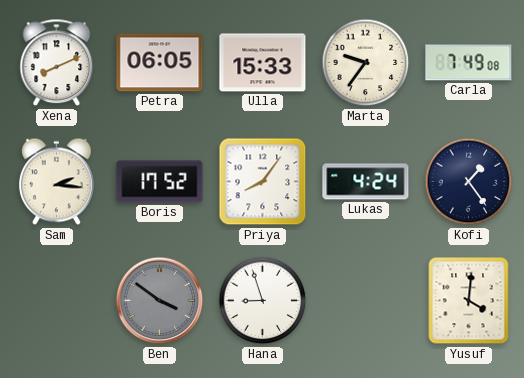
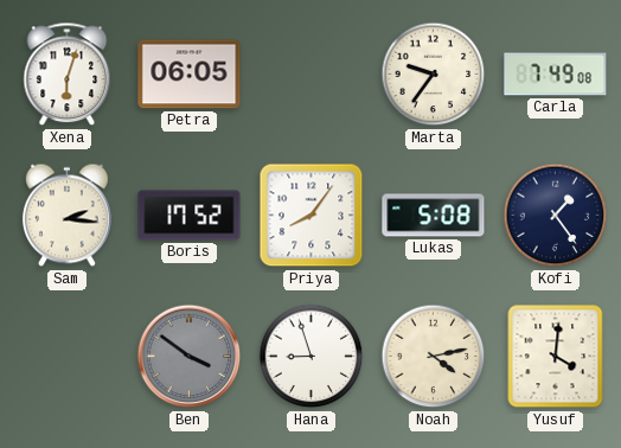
Xena: 8:11 -> 6:03
Ulla: 15:33 -> none
Lukas: 4:24 -> 5:08
Noah: none -> 4:13
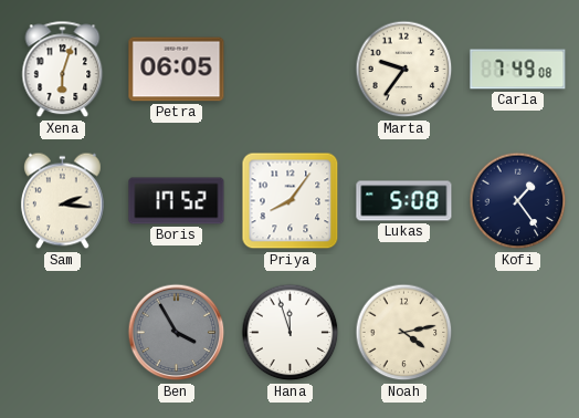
Ben: 3:51 -> 3:55
Hana: 8:57 -> 11:57
Yusuf: 4:01 -> none
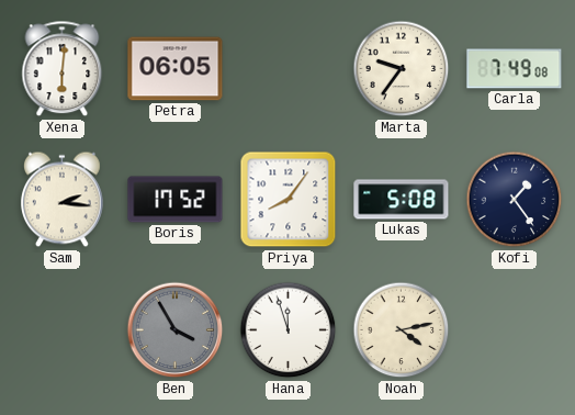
Xena: 6:03 -> 6:01
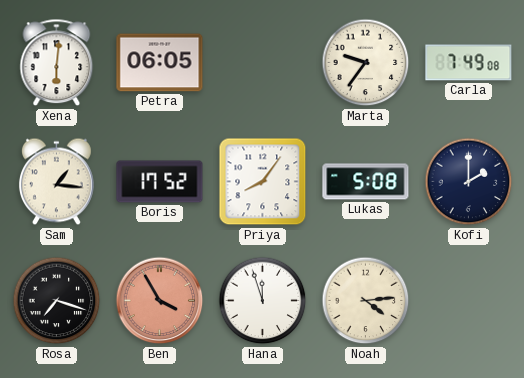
Sam: 2:16 -> 1:16
Kofi: 1:24 -> 2:00
Rosa: none -> 7:18
Ben dial: grey -> salmon
Noah: 4:13 -> 4:14
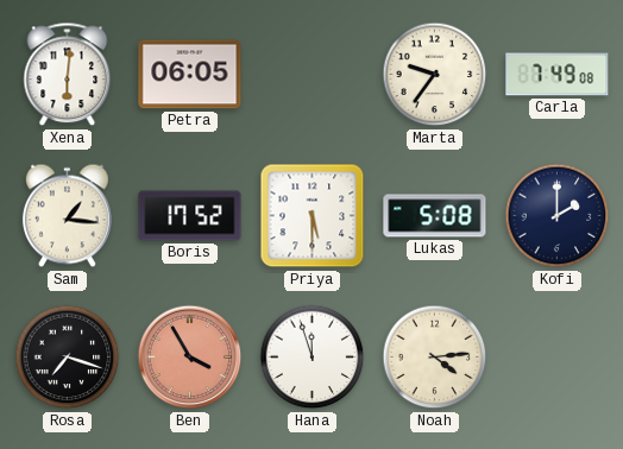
Priya: 8:06 -> 5:30
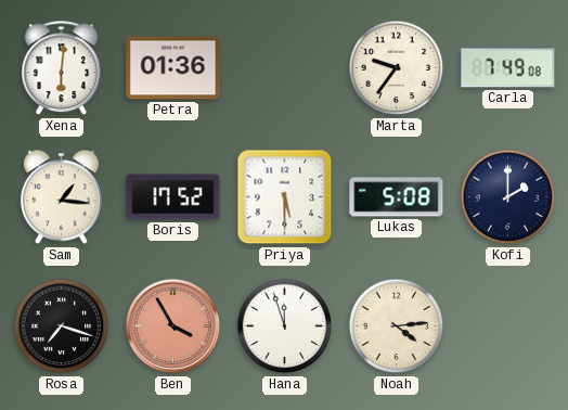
Petra: 06:05 -> 01:36
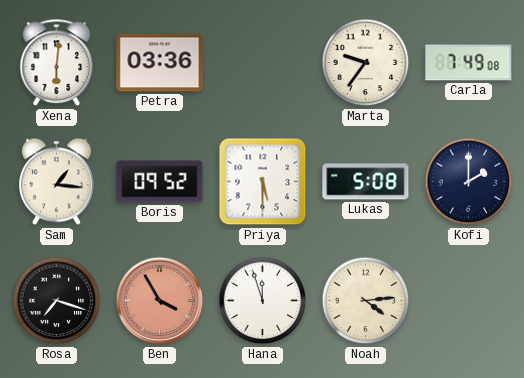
Petra: 01:36 -> 03:36
Boris: 17:52 -> 09:52
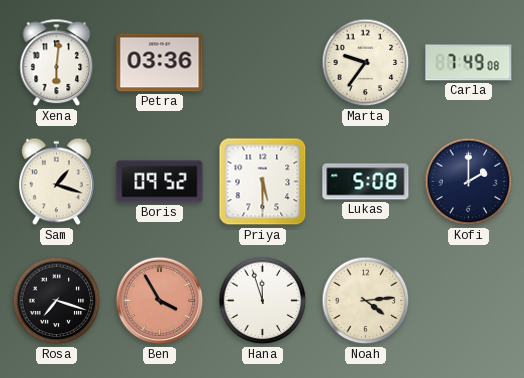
Sam: 1:16 -> 1:18
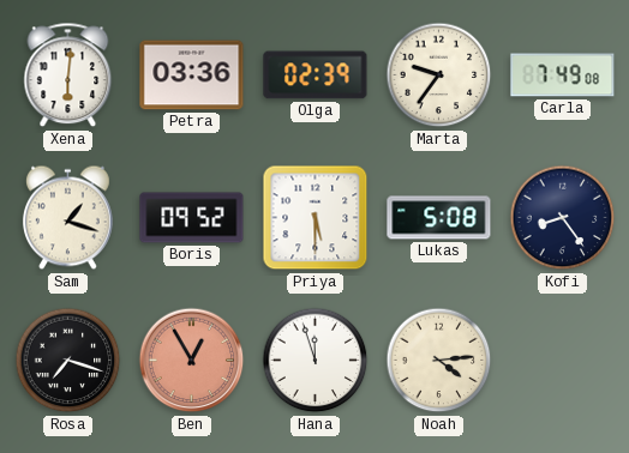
Olga: none -> 02:39
Kofi: 2:00 -> 8:24
Ben: 3:55 -> 12:55
